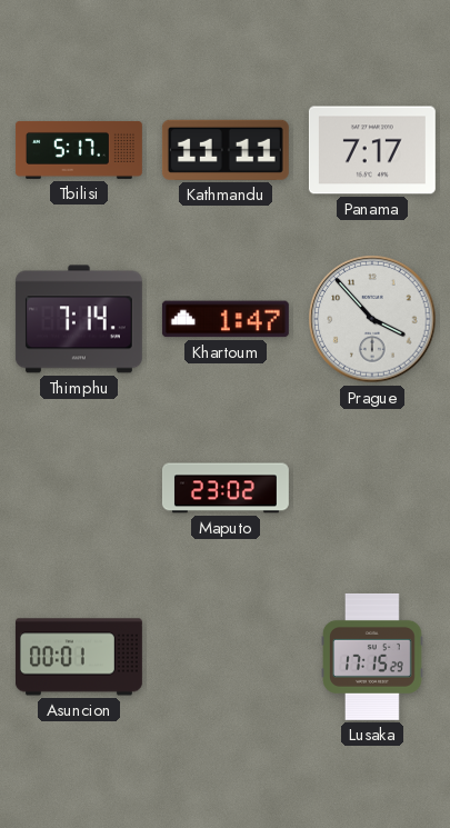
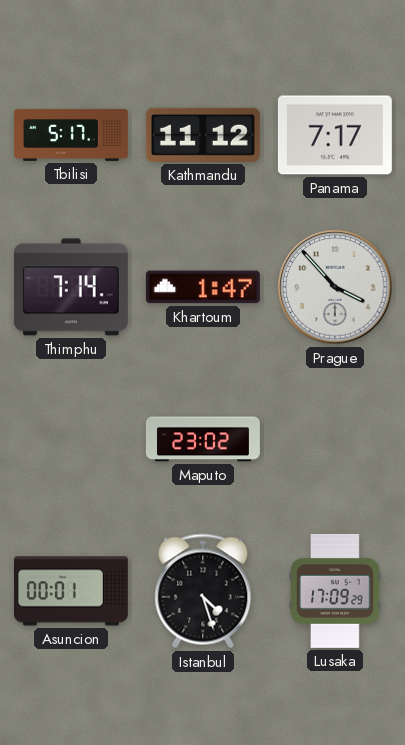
Kathmandu: 11:11 -> 11:12
Istanbul: none -> 4:27
Lusaka: 17:15 -> 17:09
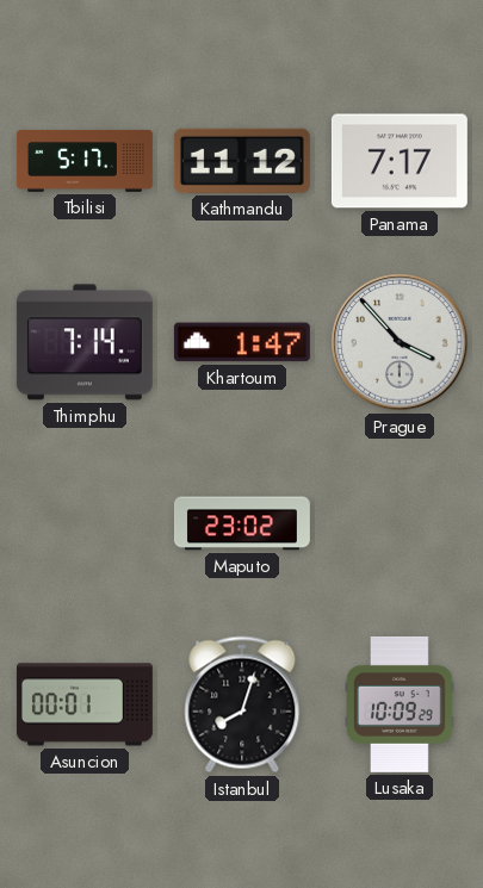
Istanbul: 4:27 -> 8:03
Lusaka: 17:09 -> 10:09
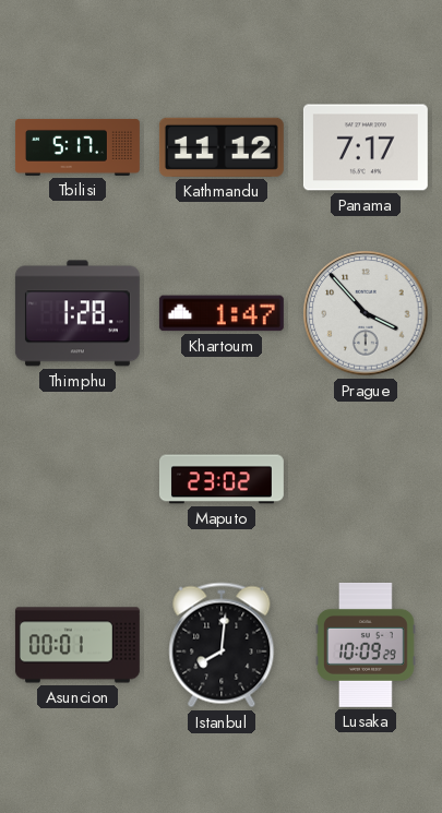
Thimphu: 7:14 -> 1:28
Istanbul: 8:03 -> 8:01
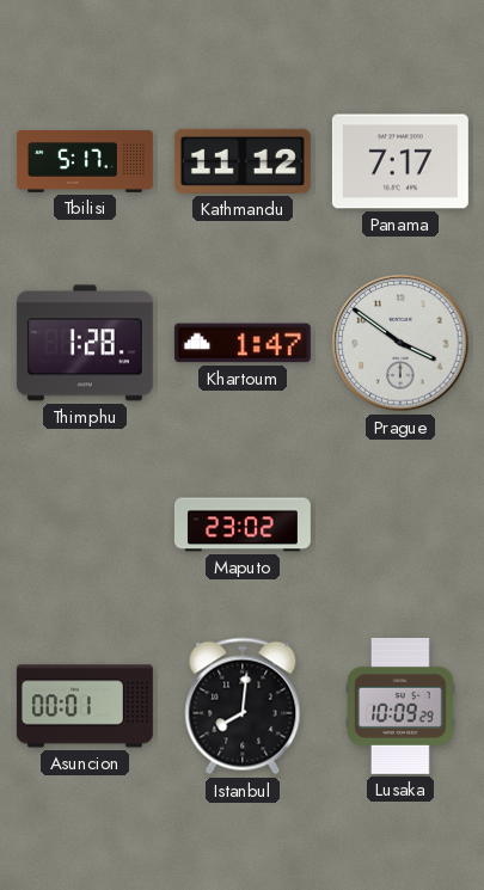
Prague: 3:53 -> 3:51
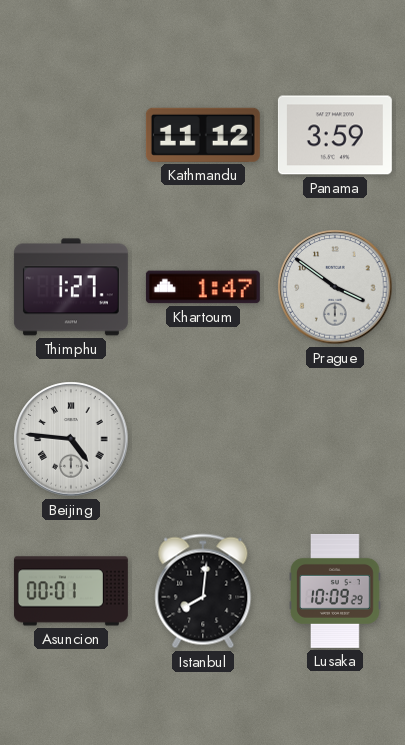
Tbilisi: 5:17 -> none
Panama: 7:17 -> 3:59
Thimphu: 1:28 -> 1:27
Beijing: none -> 4:46
Maputo: 23:02 -> none
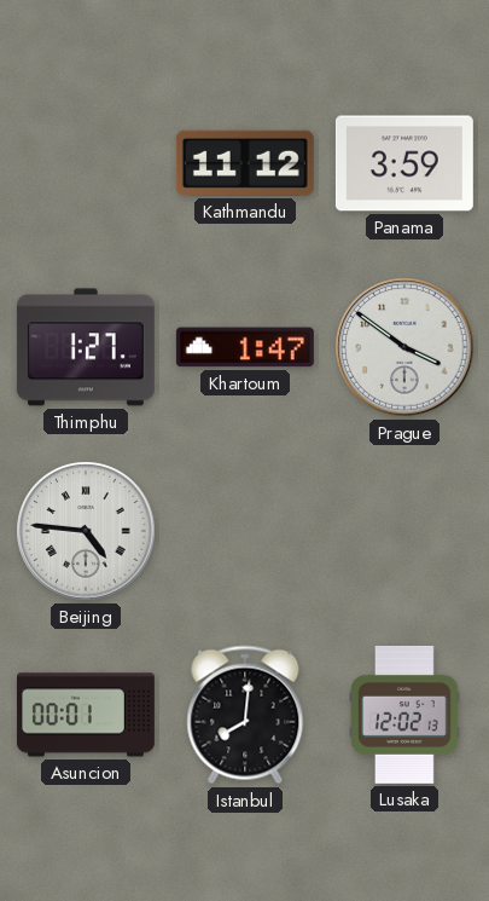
Lusaka: 10:09 -> 12:02
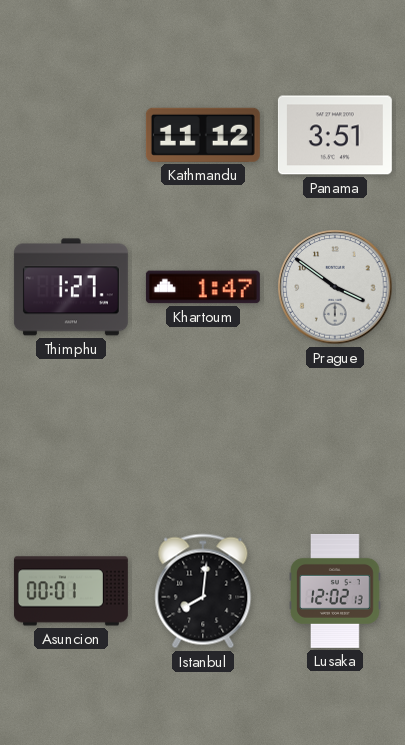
Panama: 3:59 -> 3:51
Beijing: 4:46 -> none
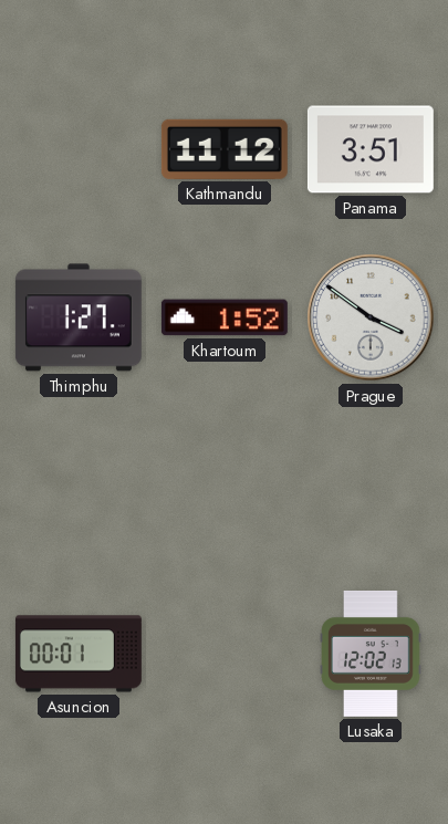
Khartoum: 1:47 -> 1:52
Istanbul: 8:01 -> none
